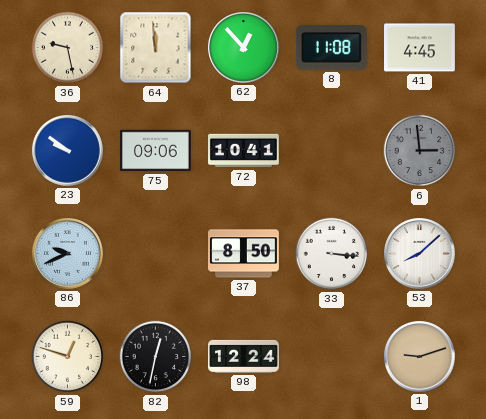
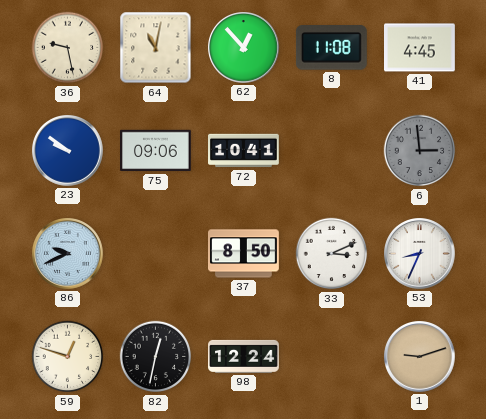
64: 11:59 -> 11:02
33: 3:16 -> 3:11
53: 8:08 -> 8:34
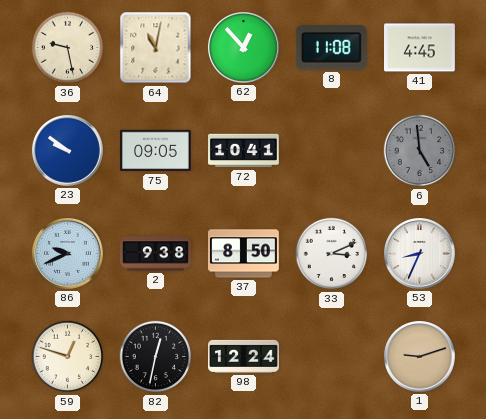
75: 09:06 -> 09:05
6: 2:59 -> 4:59
2: none -> 9:38
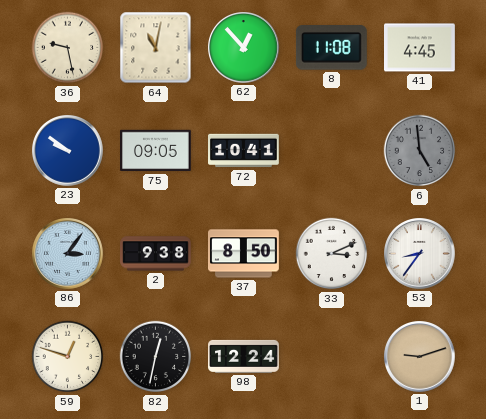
86: 9:41 -> 3:06
53: 8:34 -> 8:36
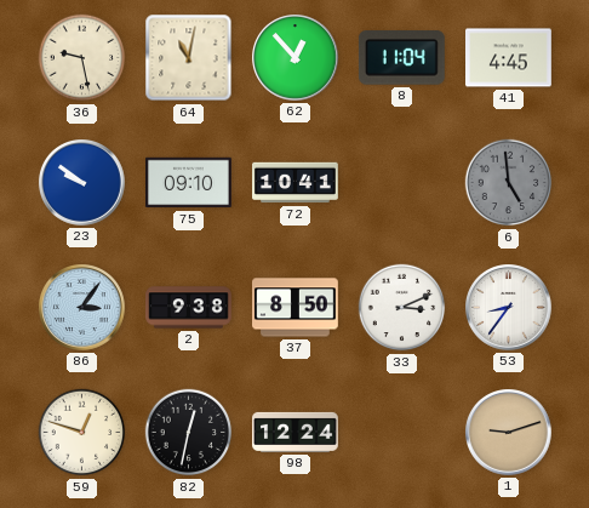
8: 11:08 -> 11:04
75: 09:05 -> 09:10
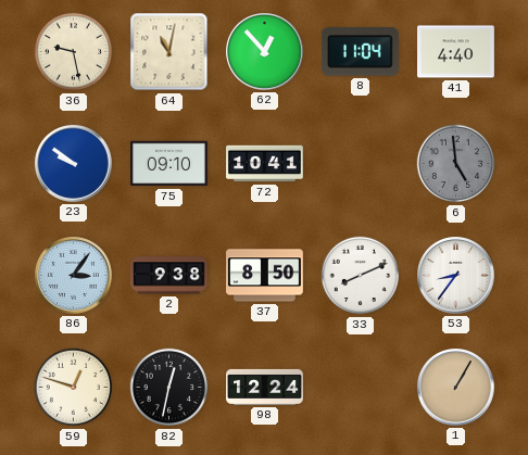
41: 4:45 -> 4:40
33: 3:11 -> 8:11
1: 9:12 -> 1:05
